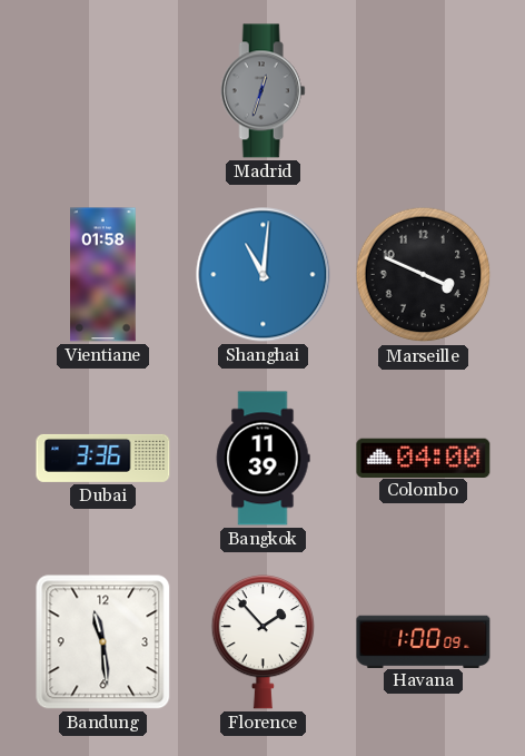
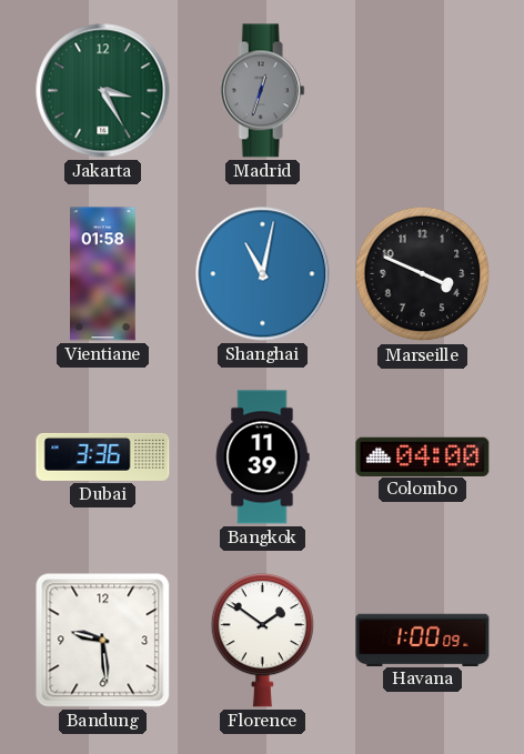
Jakarta: none -> 3:25
Shanghai: 11:01 -> 11:02
Bandung: 11:29 -> 9:29
Florence: 1:53 -> 1:51
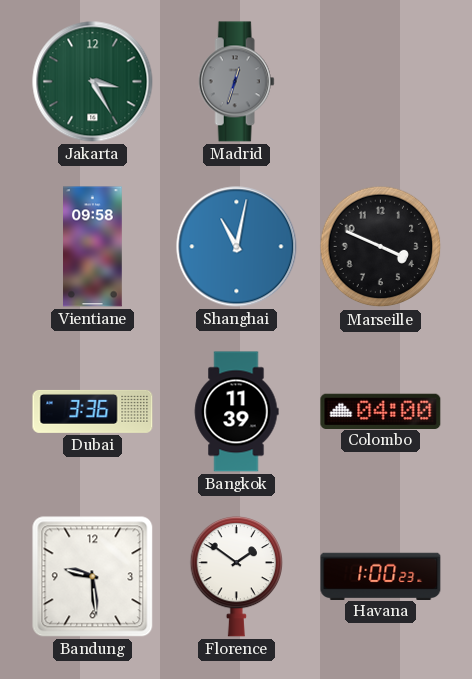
Vientiane: 01:58 -> 09:58
Havana: 1:00:09 -> 1:00:23
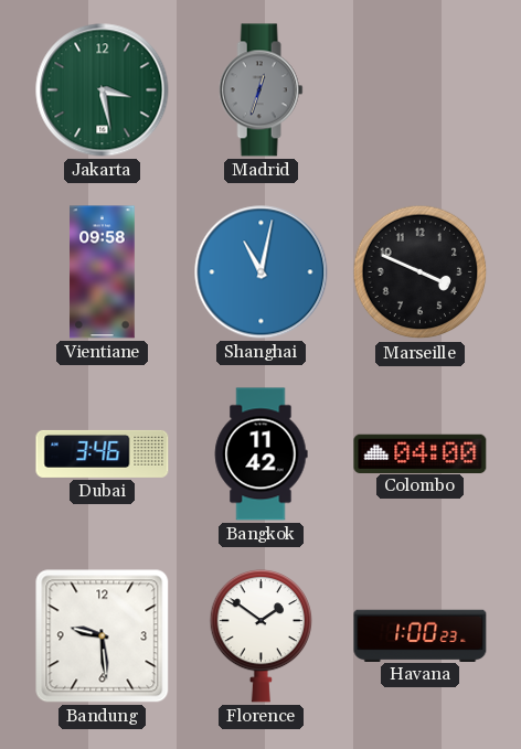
Jakarta: 3:25 -> 3:28
Dubai: 3:36 -> 3:46
Bangkok: 11:39 -> 11:42
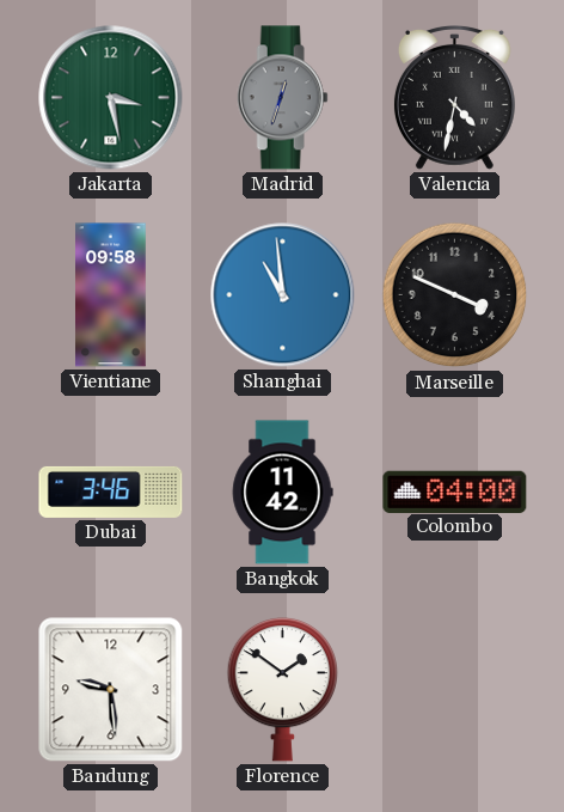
Valencia: none -> 4:32
Shanghai: 11:02 -> 10:59
Havana: 1:00 -> none
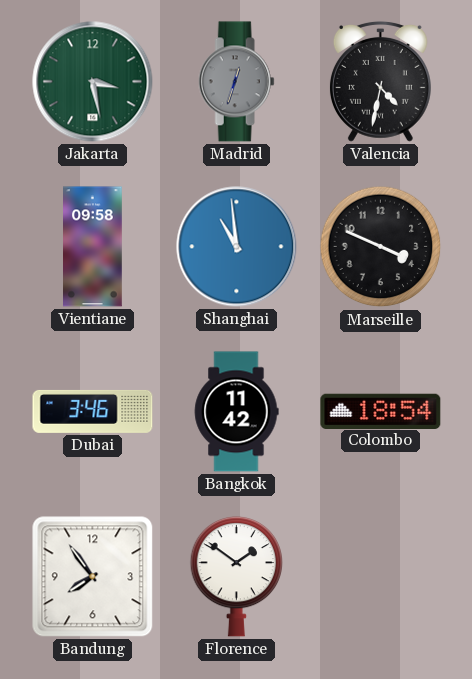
Colombo: 04:00 -> 18:54
Bandung: 9:29 -> 7:54
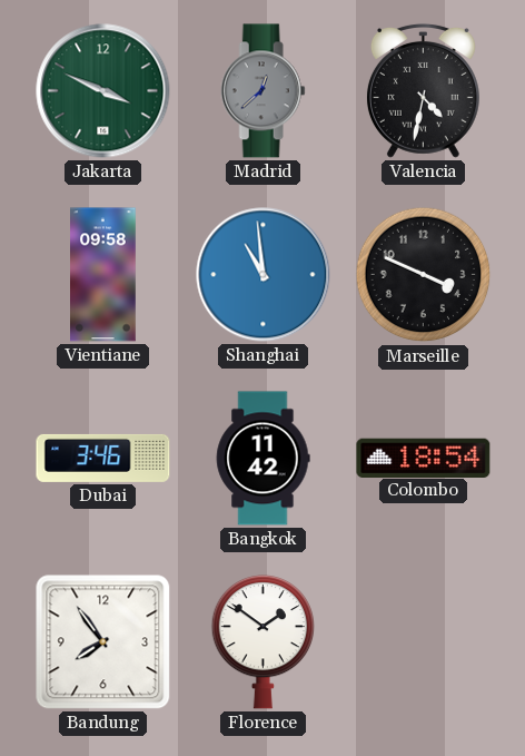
Jakarta: 3:28 -> 3:49
Madrid: 12:33 -> 12:38
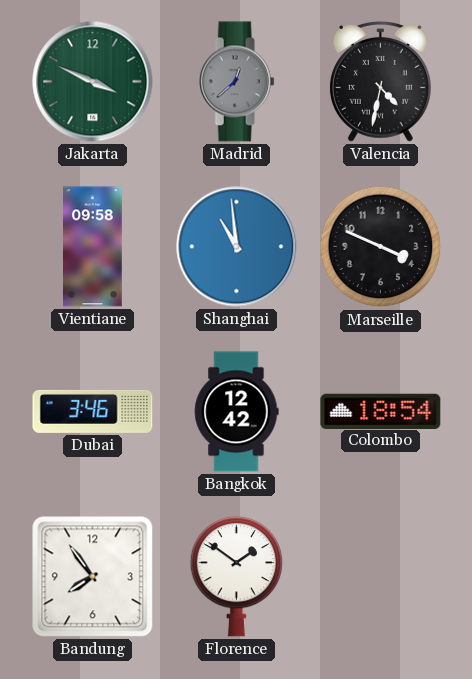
Bangkok: 11:42 -> 12:42
